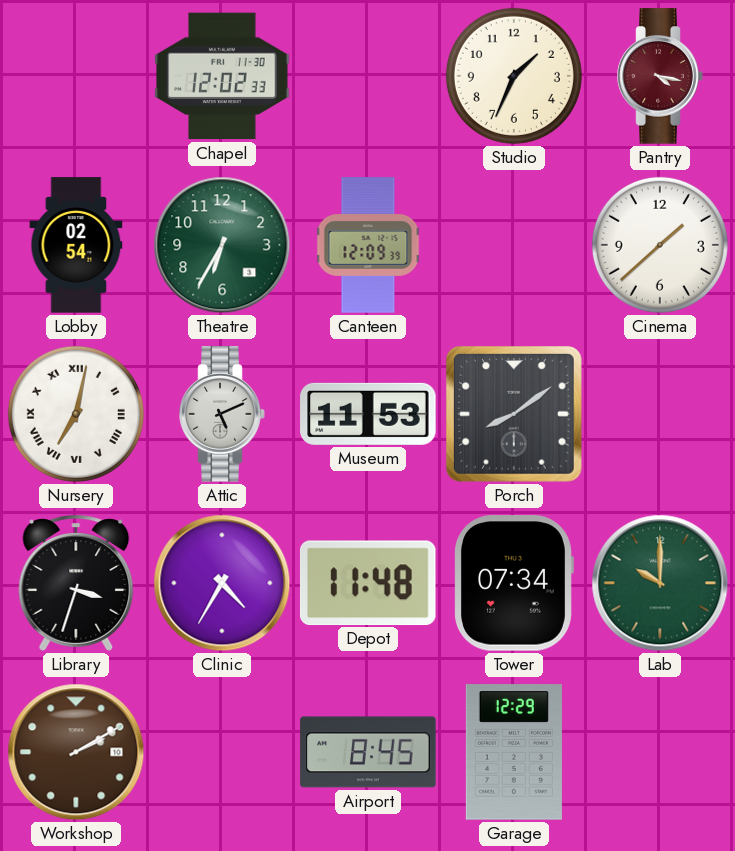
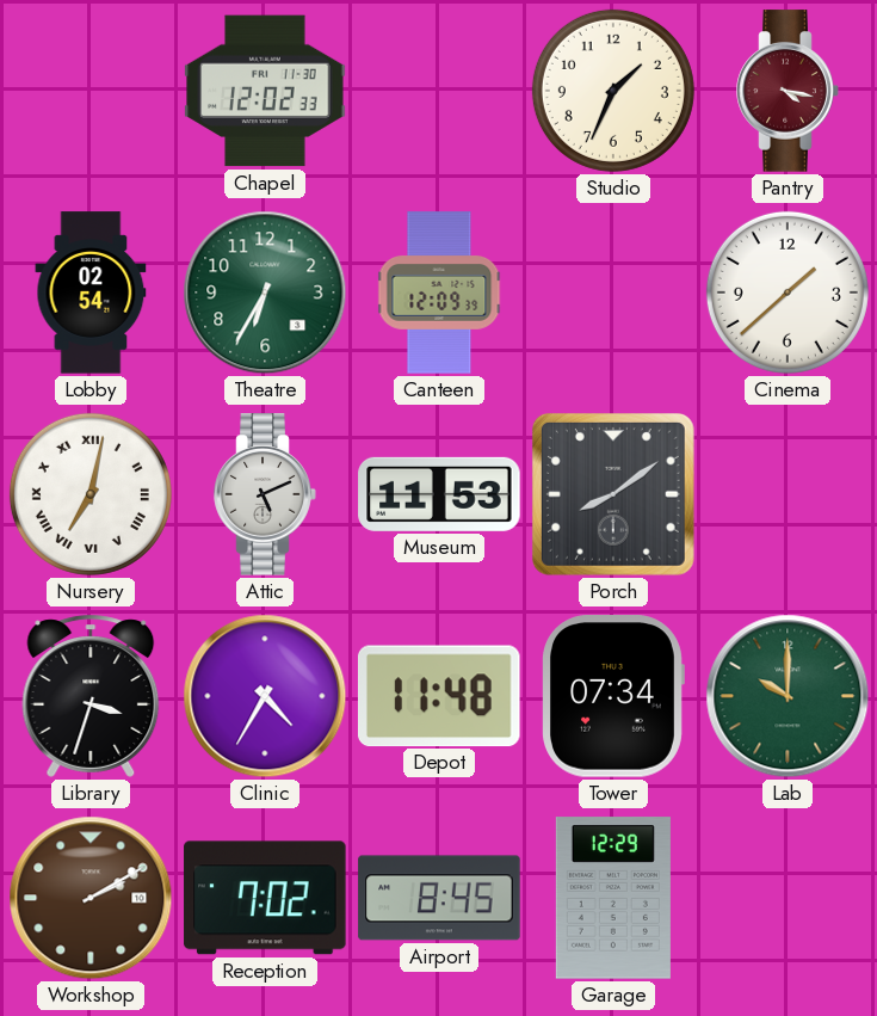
Reception: none -> 7:02
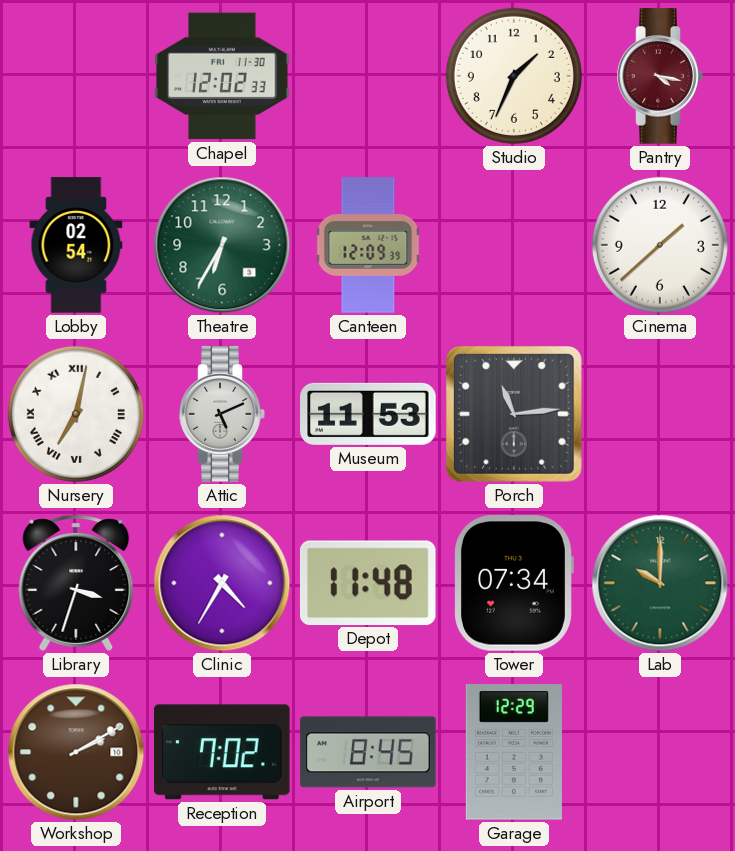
Porch: 8:09 -> 11:14
